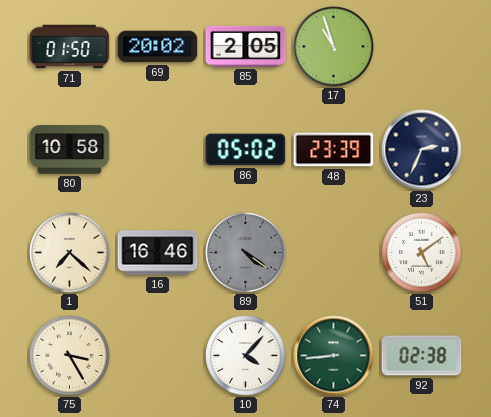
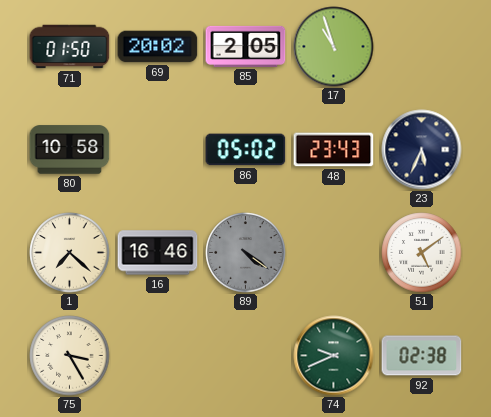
48: 23:39 -> 23:43
23: 2:34 -> 5:34
10: 4:07 -> none
74: 8:44 -> 9:41
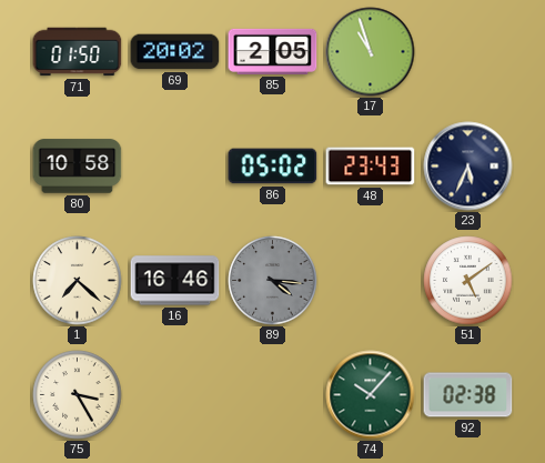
89: 4:21 -> 4:16
74: 9:41 -> 10:07
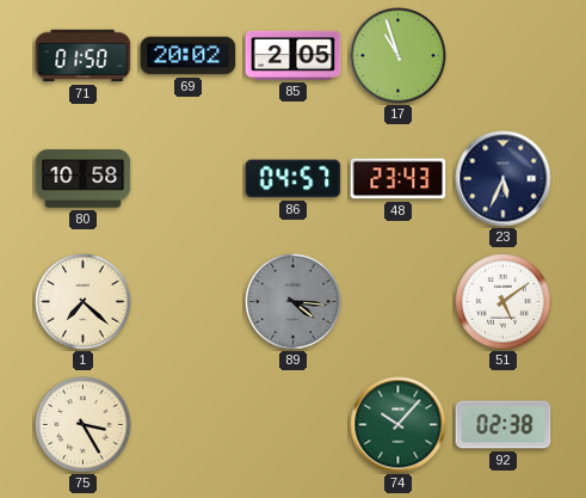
86: 05:02 -> 04:57
16: 16:46 -> none
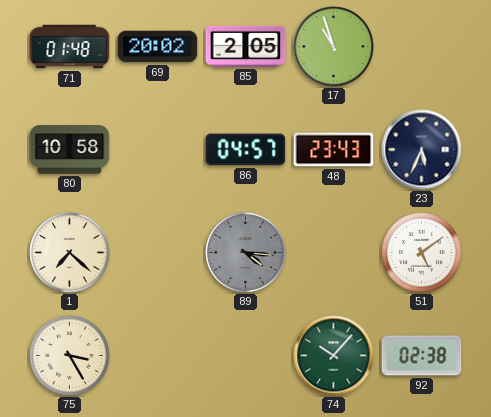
71: 01:50 -> 01:48
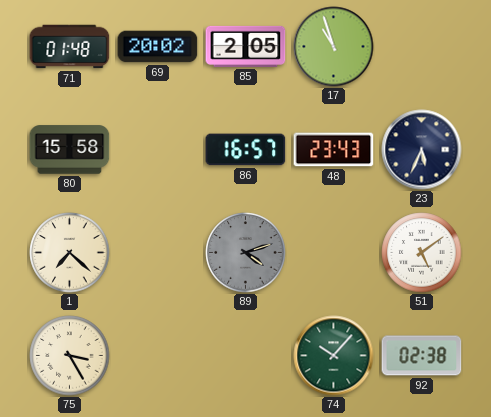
80: 10:58 -> 15:58
86: 04:57 -> 16:57
89: 4:16 -> 4:12
